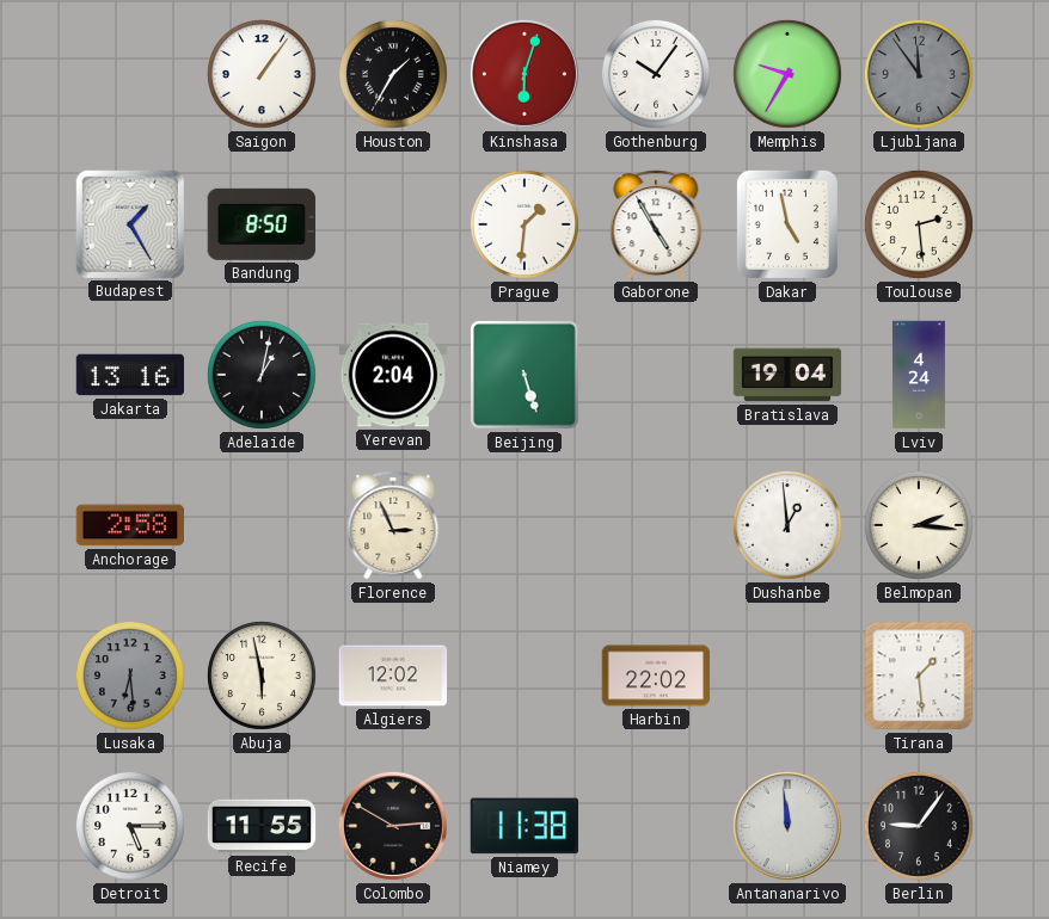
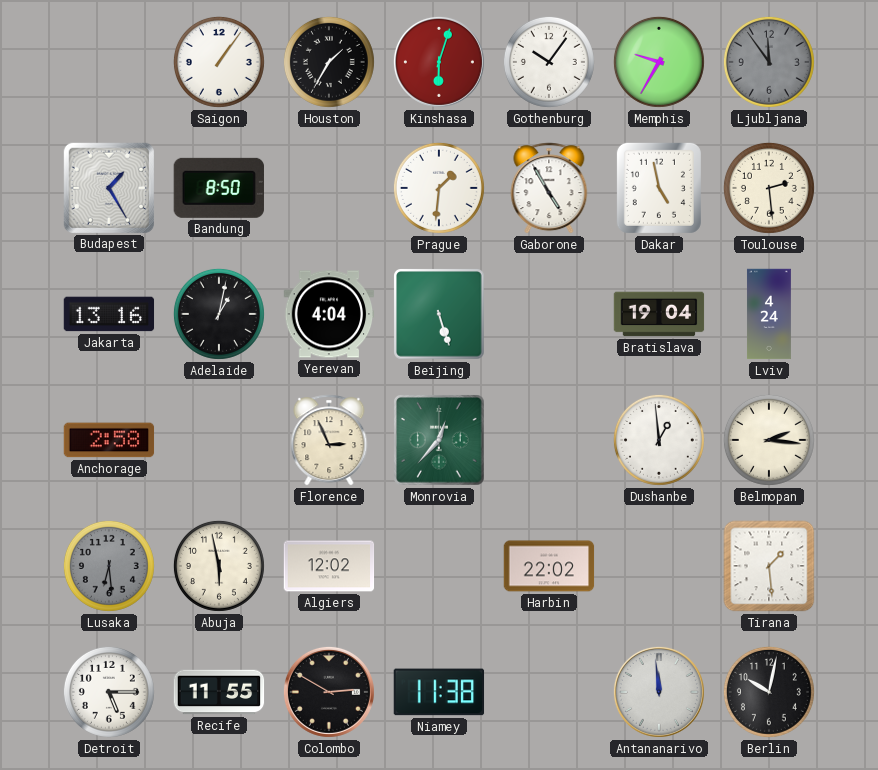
Yerevan: 2:04 -> 4:04
Monrovia: none -> 12:37
Berlin: 9:06 -> 10:02
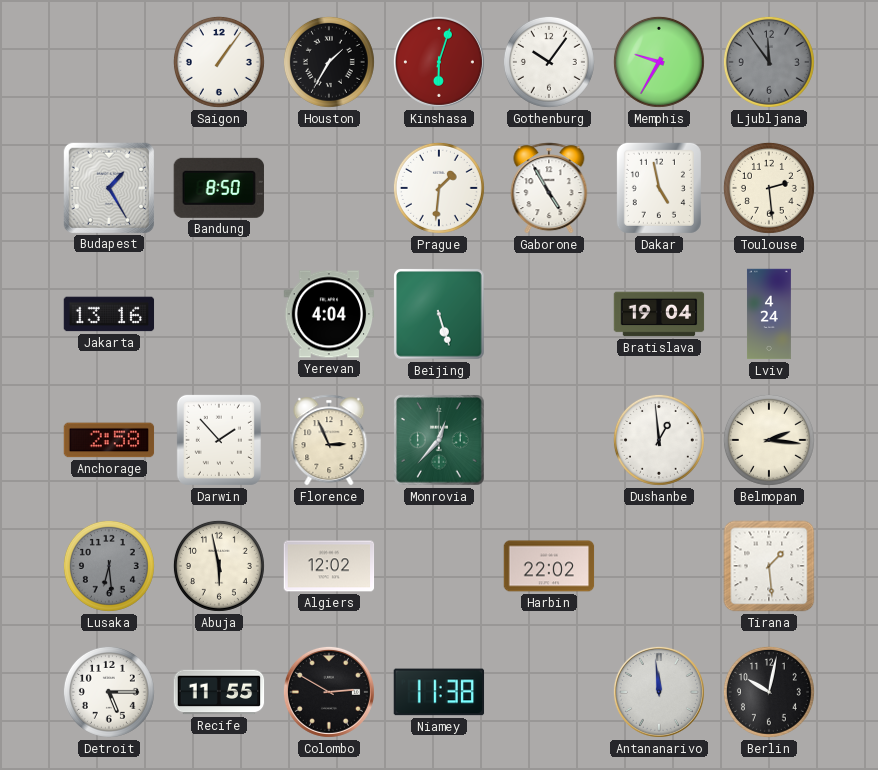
Adelaide: 1:02 -> none
Darwin: none -> 1:53
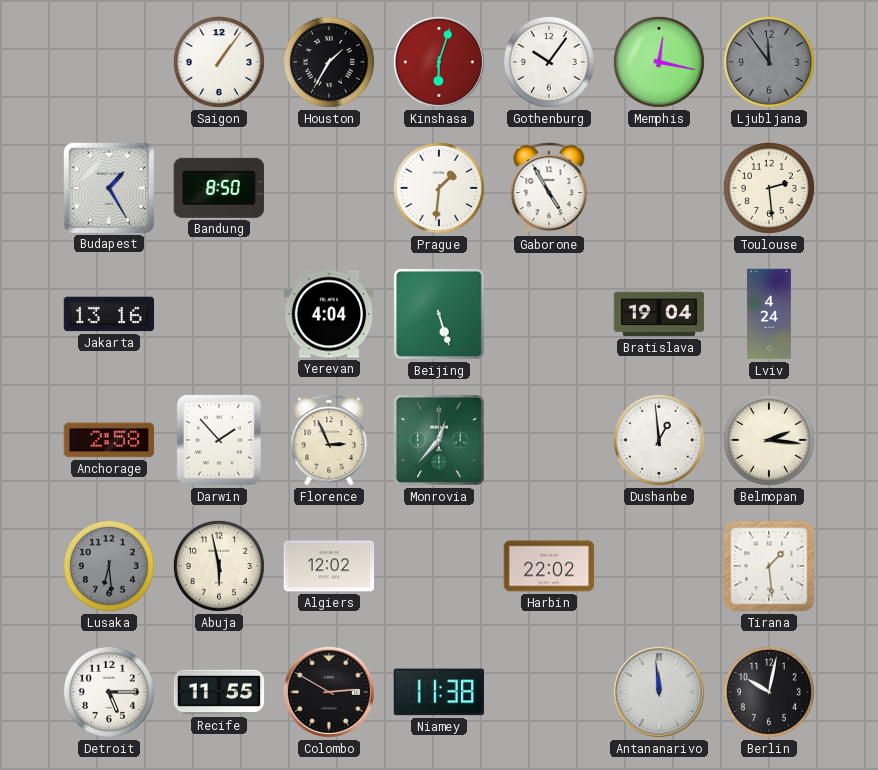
Memphis: 9:35 -> 12:17
Dakar: 4:58 -> none
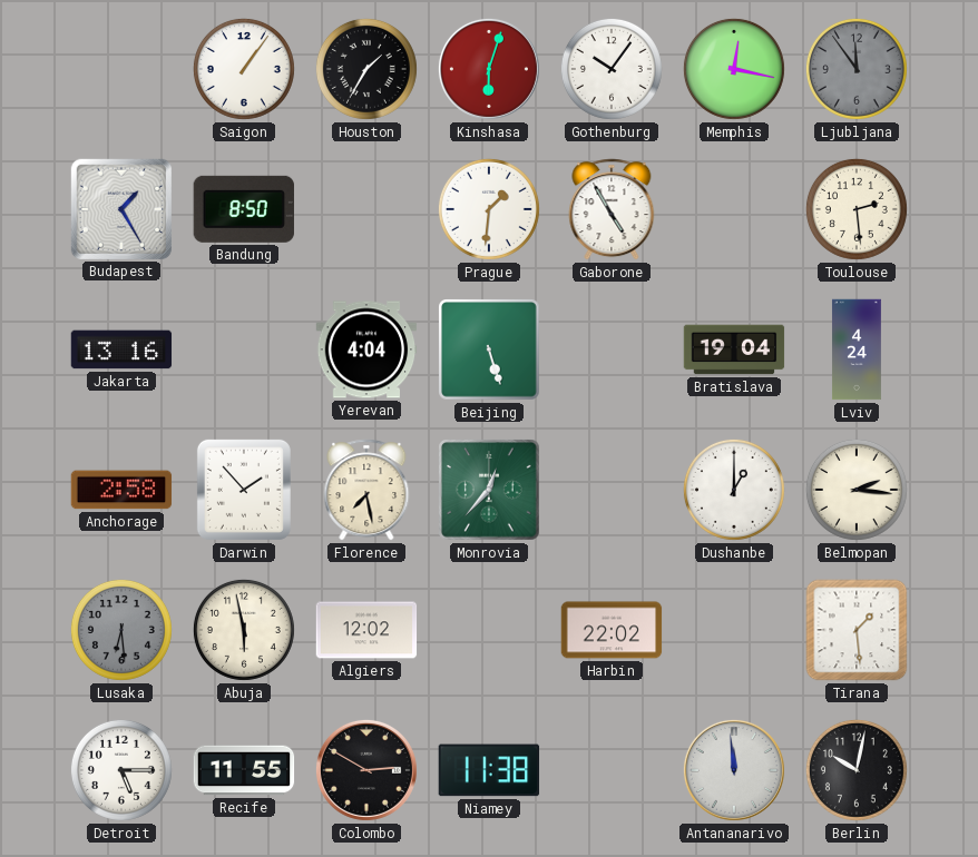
Florence: 2:56 -> 7:28
Dushanbe: 12:59 -> 1:00
